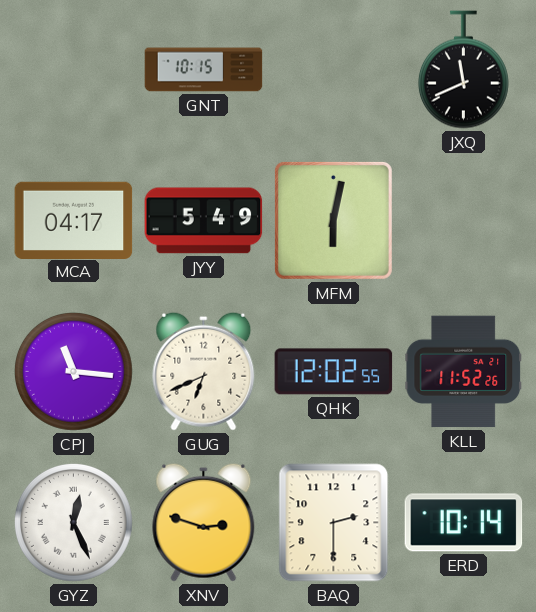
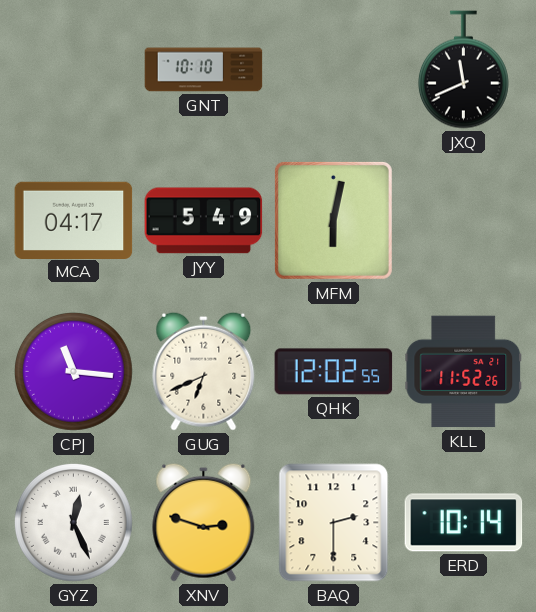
GNT: 10:15 -> 10:10
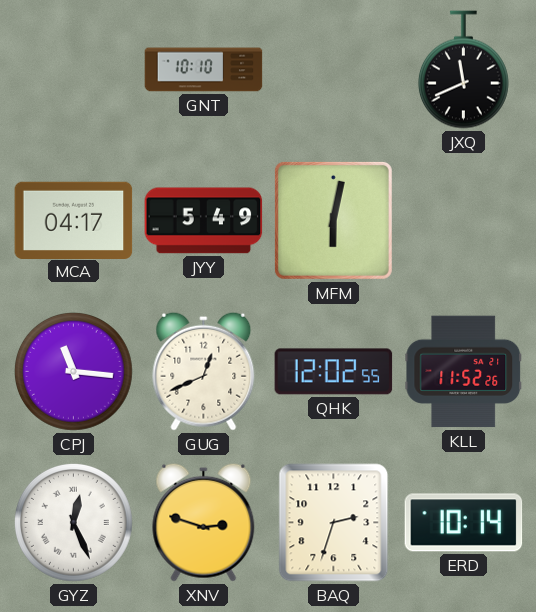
GUG: 6:41 -> 12:41
BAQ: 2:30 -> 2:33
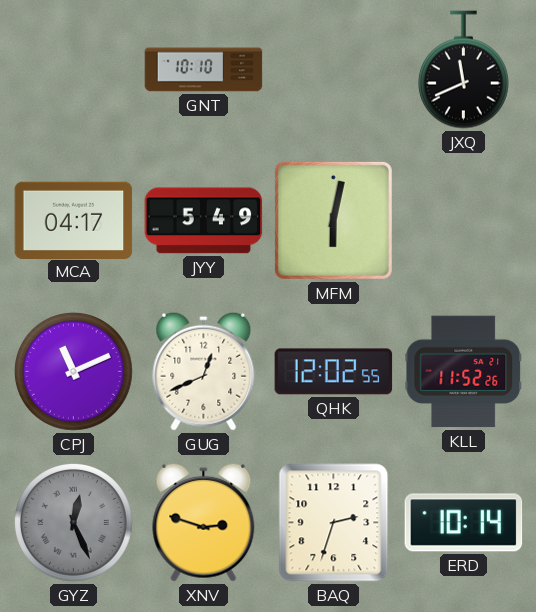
CPJ: 11:16 -> 11:11
GYZ dial: white -> grey
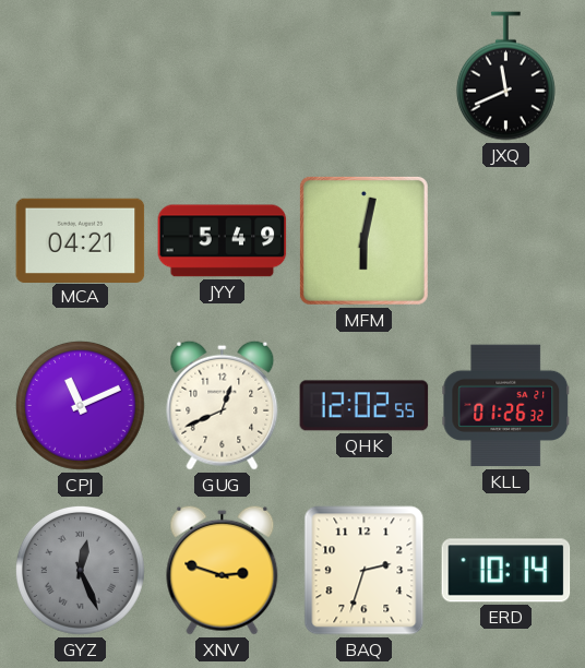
GNT: 10:10 -> none
MCA: 04:17 -> 04:21
KLL: 11:52 -> 01:26
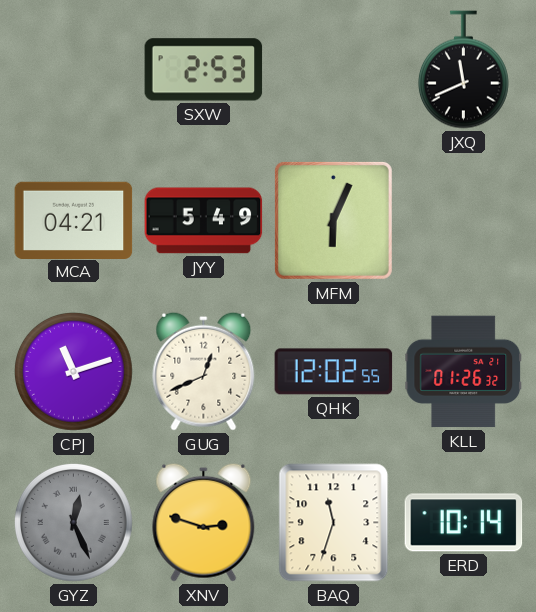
SXW: none -> 2:53
MFM: 6:02 -> 6:04
CPJ: 11:11 -> 11:12
BAQ: 2:33 -> 11:33
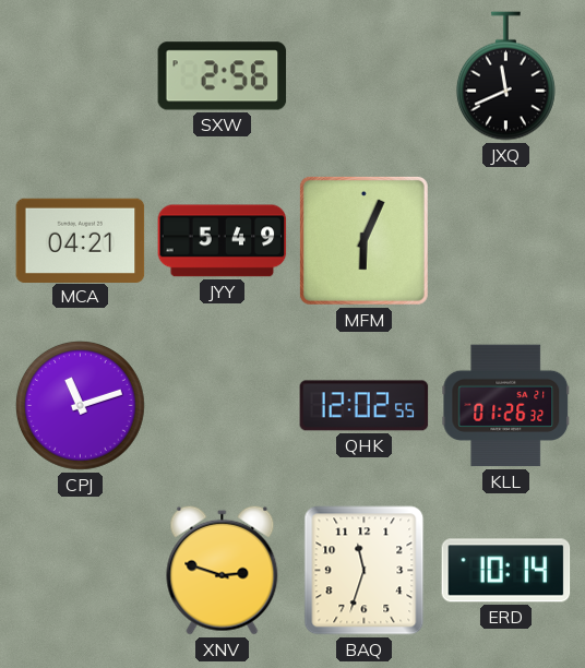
SXW: 2:53 -> 2:56
GUG: 12:41 -> none
GYZ: 12:26 -> none
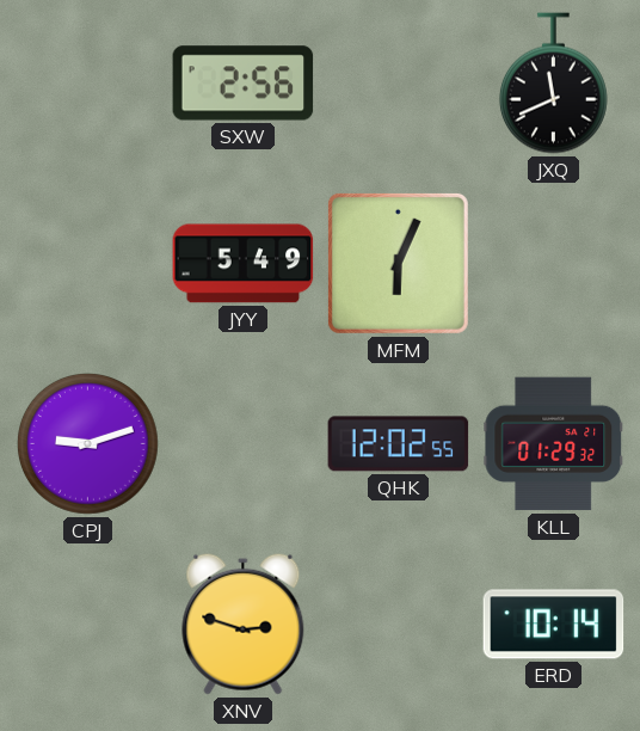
MCA: 04:21 -> none
CPJ: 11:12 -> 9:12
KLL: 01:26 -> 01:29
BAQ: 11:33 -> none
